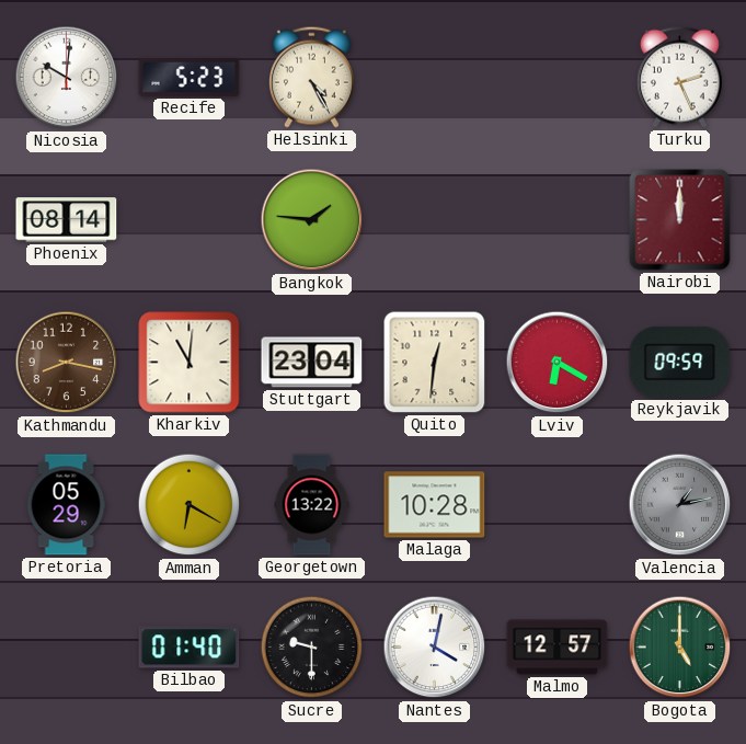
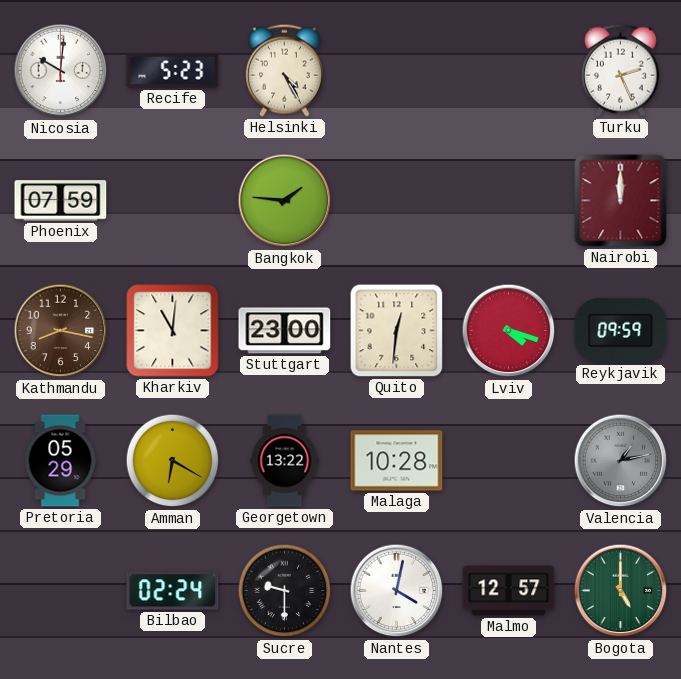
Phoenix: 08:14 -> 07:59
Stuttgart: 23:04 -> 23:00
Lviv: 6:20 -> 4:18
Bilbao: 01:40 -> 02:24
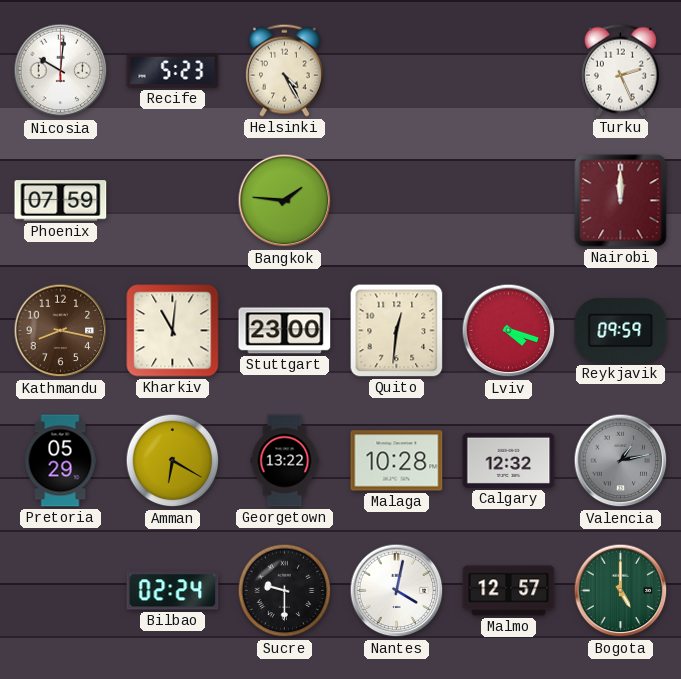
Calgary: none -> 12:32
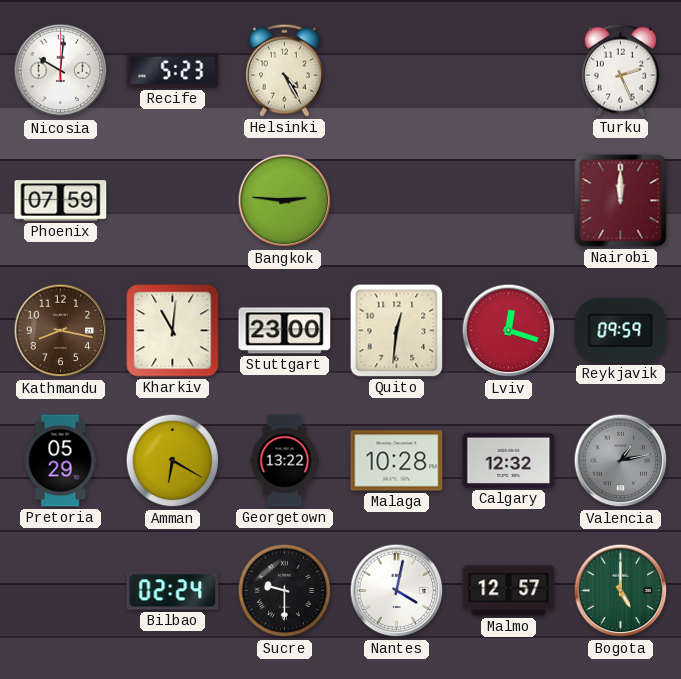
Bangkok: 1:46 -> 2:46
Lviv: 4:18 -> 12:18
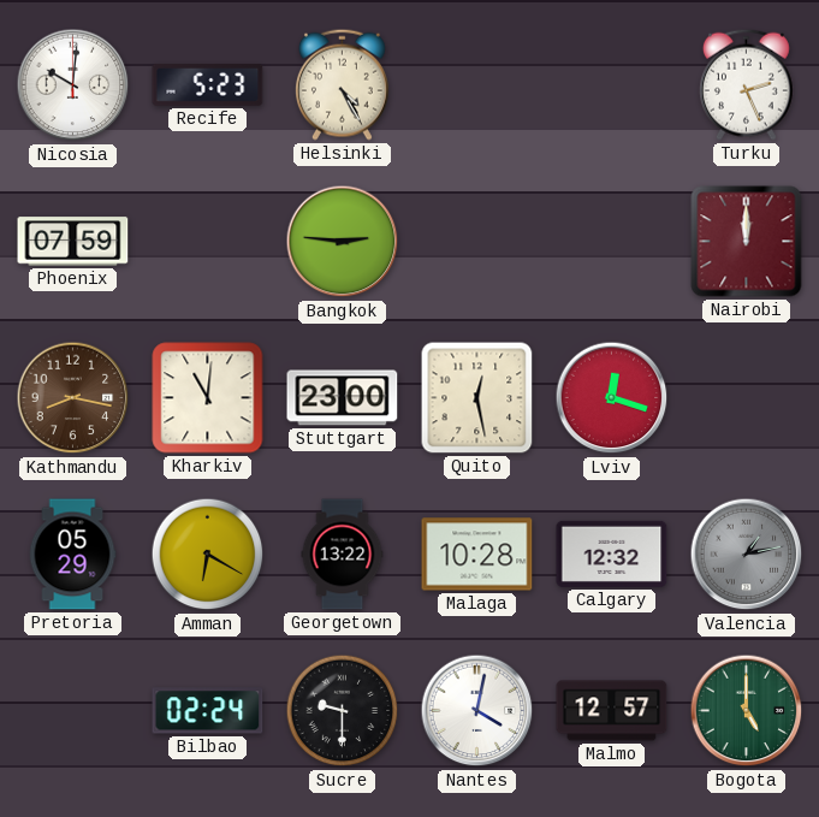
Quito: 12:31 -> 12:28
Reykjavik: 09:59 -> none
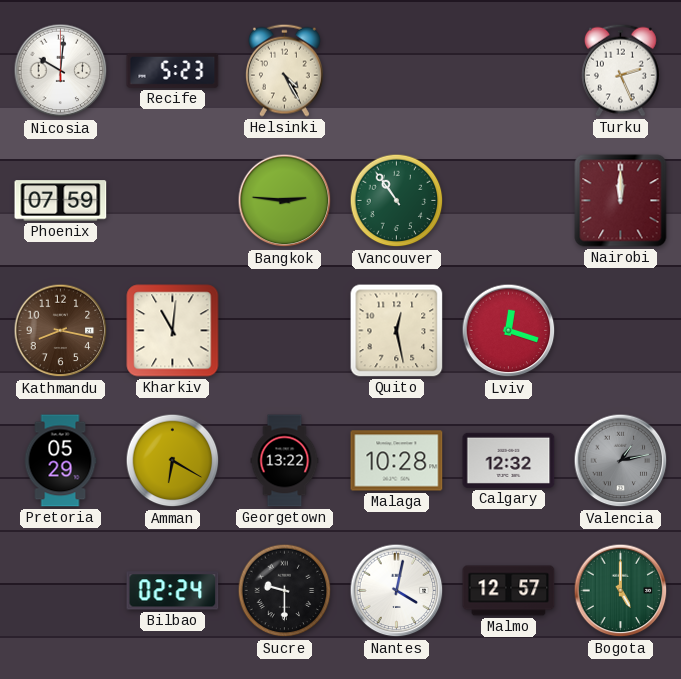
Vancouver: none -> 10:54
Stuttgart: 23:00 -> none
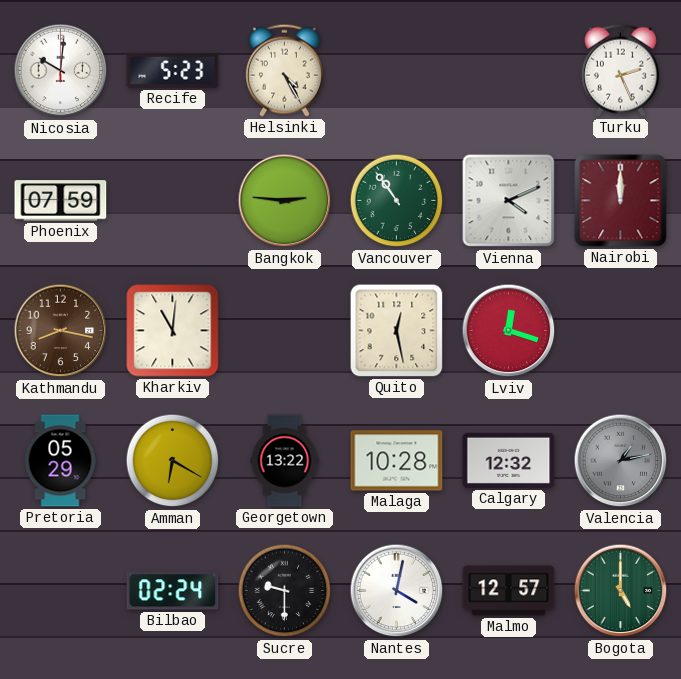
Vienna: none -> 4:11
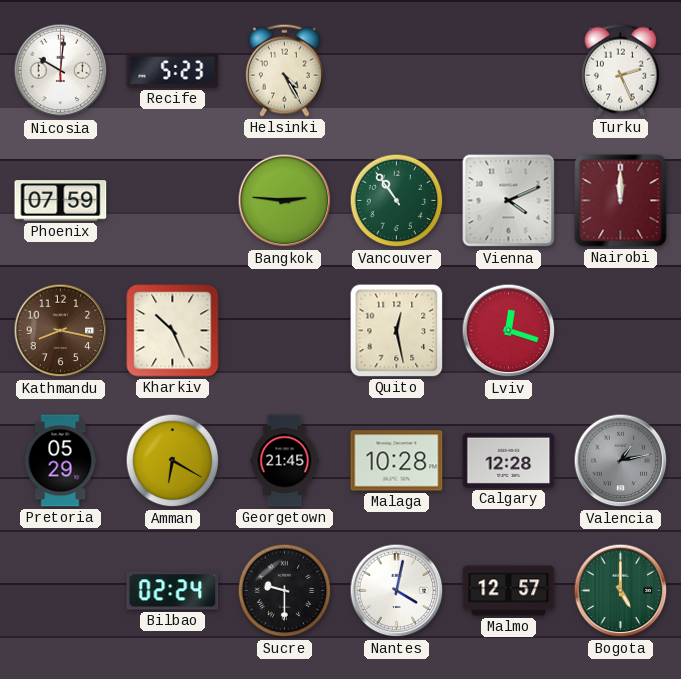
Kharkiv: 11:01 -> 10:26
Georgetown: 13:22 -> 21:45
Calgary: 12:32 -> 12:28
